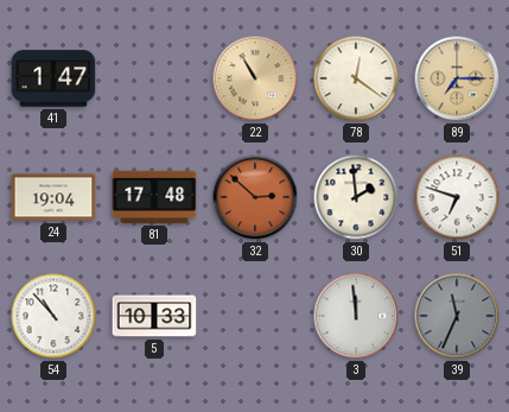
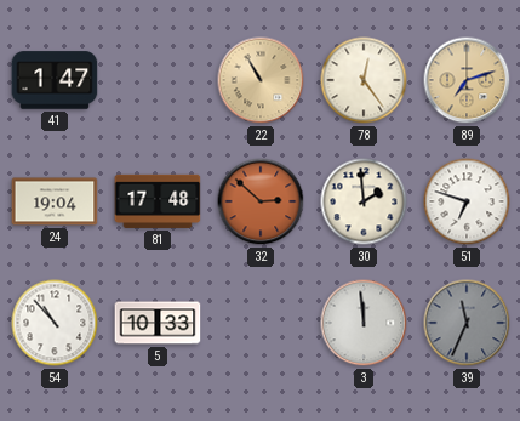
78: 12:21 -> 12:24
89: 7:15 -> 7:12
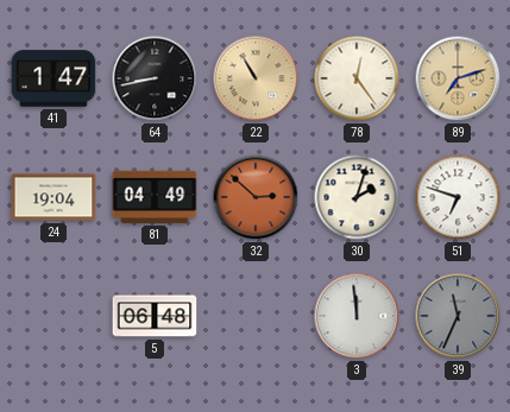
64: none -> 8:43
81: 17:48 -> 04:49
30: 1:59 -> 2:03
54: 10:53 -> none
5: 10:33 -> 06:48
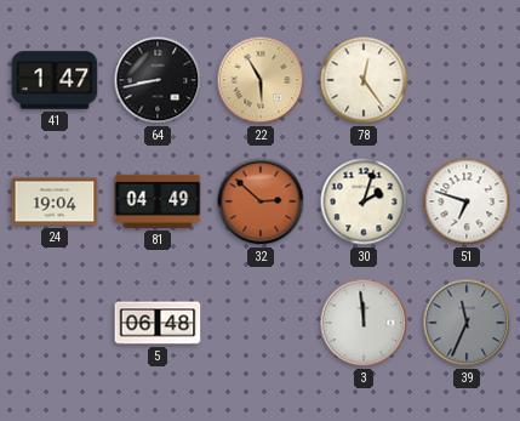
22: 10:55 -> 5:55
89: 7:12 -> none
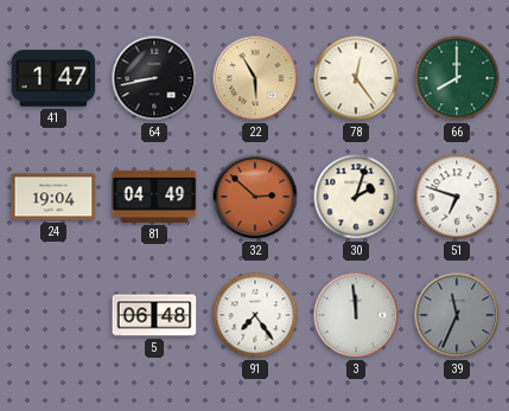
66: none -> 8:00
91: none -> 7:24
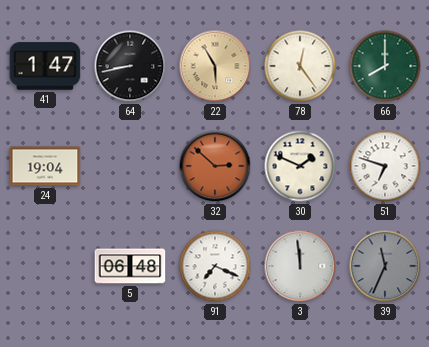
81: 04:49 -> none
30: 2:03 -> 1:49
91: 7:24 -> 7:19
